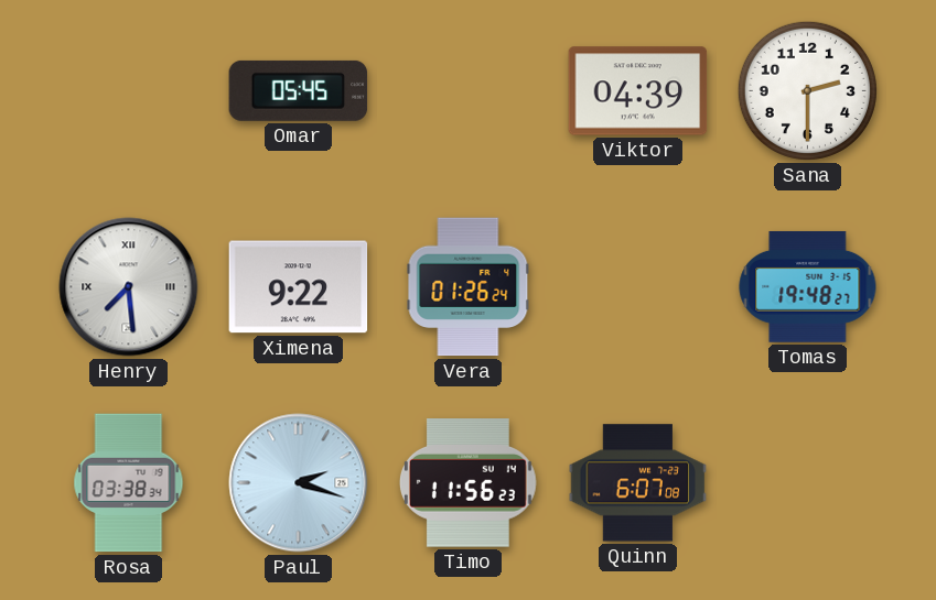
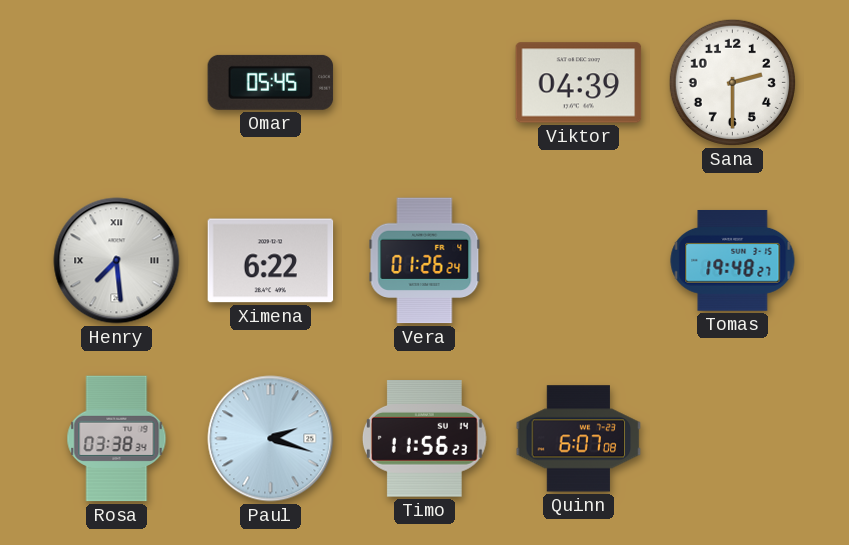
Ximena: 9:22 -> 6:22
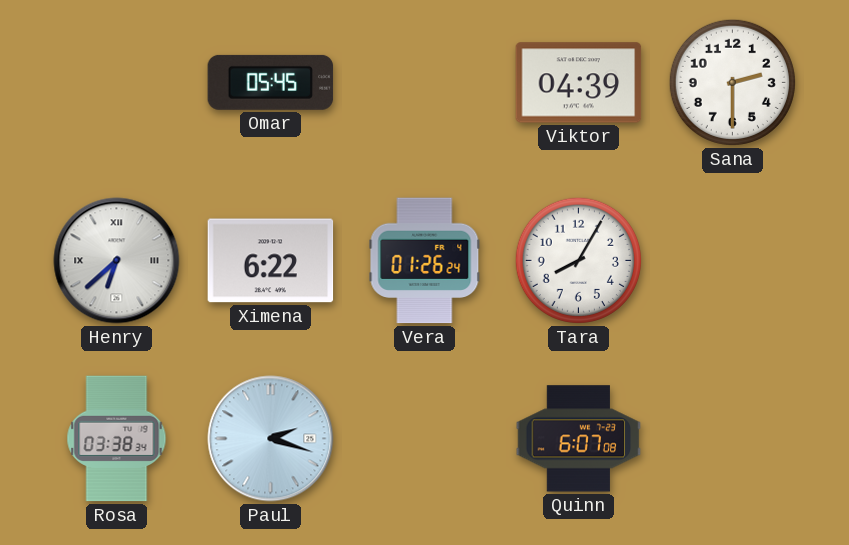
Henry: 7:29 -> 6:38
Tara: none -> 8:05
Tomas: 19:48 -> none
Timo: 11:56 -> none
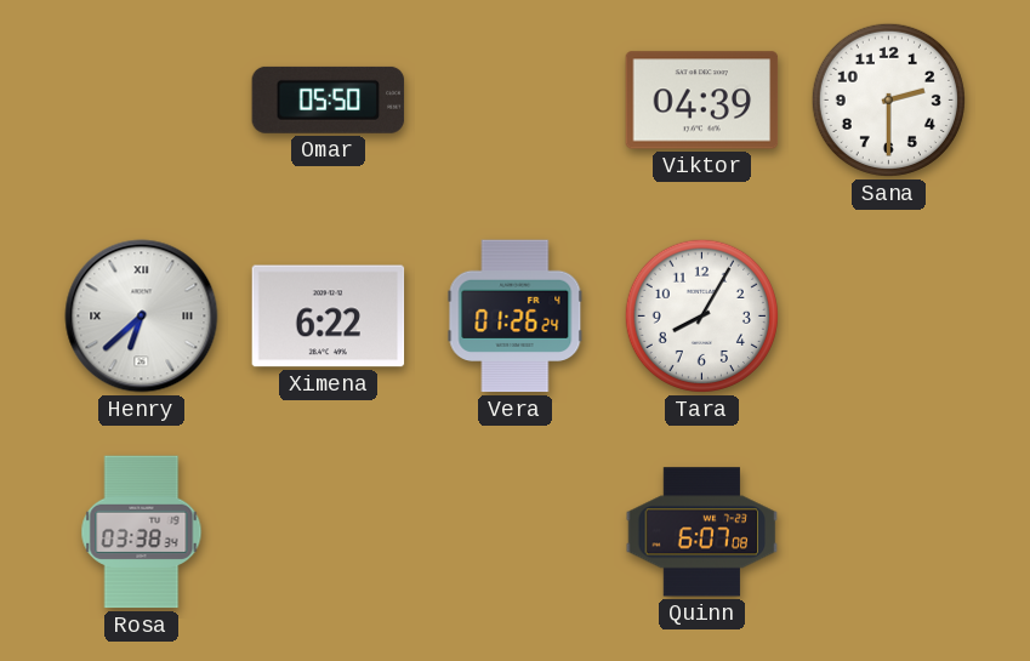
Omar: 05:45 -> 05:50
Paul: 2:18 -> none
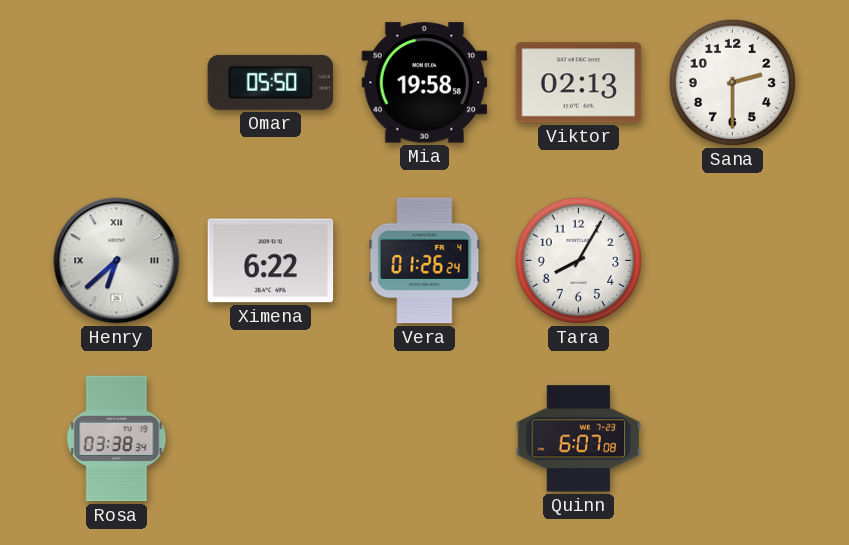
Mia: none -> 19:58
Viktor: 04:39 -> 02:13
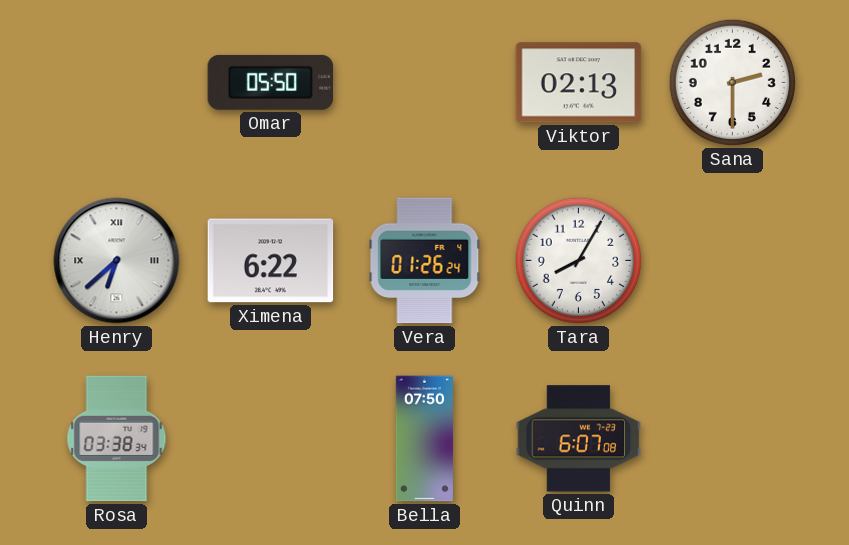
Mia: 19:58 -> none
Bella: none -> 07:50
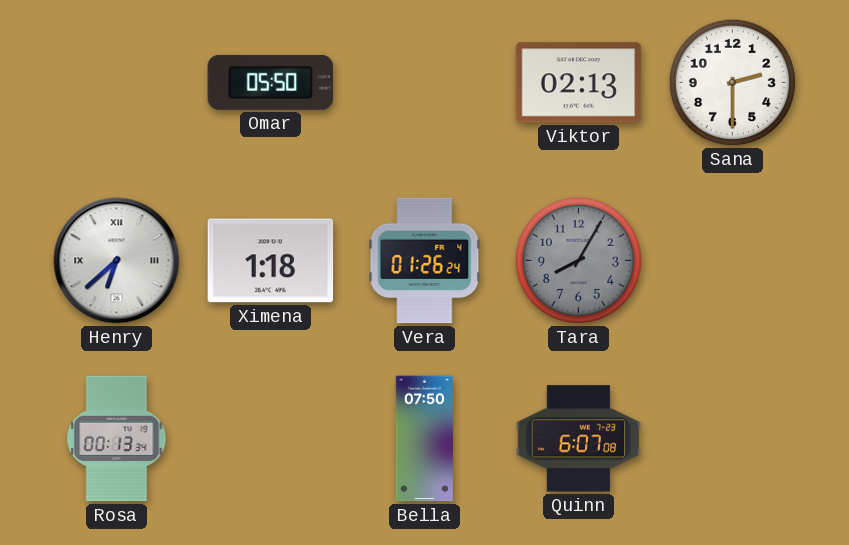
Ximena: 6:22 -> 1:18
Tara dial: white -> grey
Rosa: 03:38 -> 00:13
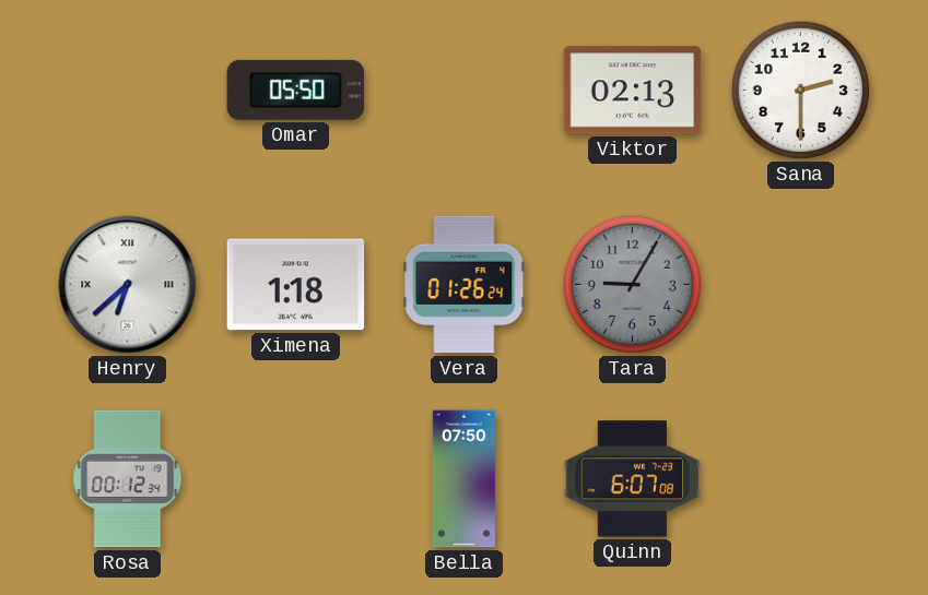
Tara: 8:05 -> 9:05
Rosa: 00:13 -> 00:12
